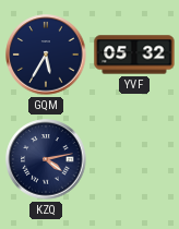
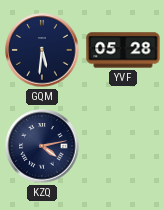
GQM: 5:35 -> 5:31
YVF: 05:32 -> 05:28
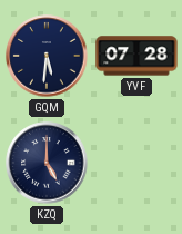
YVF: 05:28 -> 07:28
KZQ: 4:13 -> 5:00
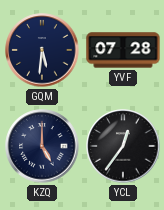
YCL: none -> 12:36
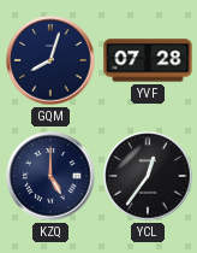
GQM: 5:31 -> 8:03
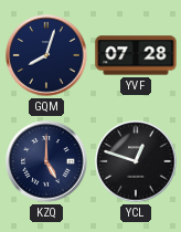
YCL: 12:36 -> 12:48
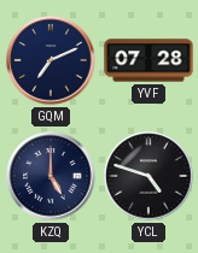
GQM: 8:03 -> 7:11
YCL: 12:48 -> 4:48
